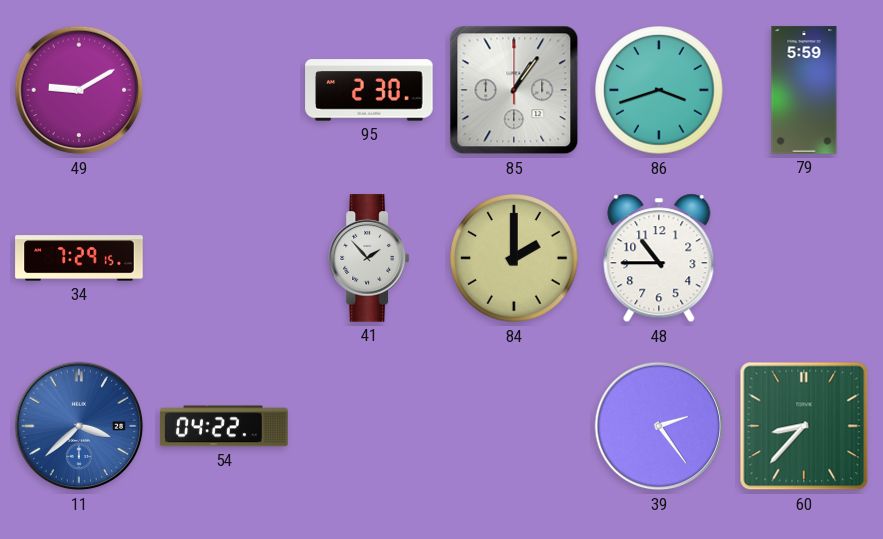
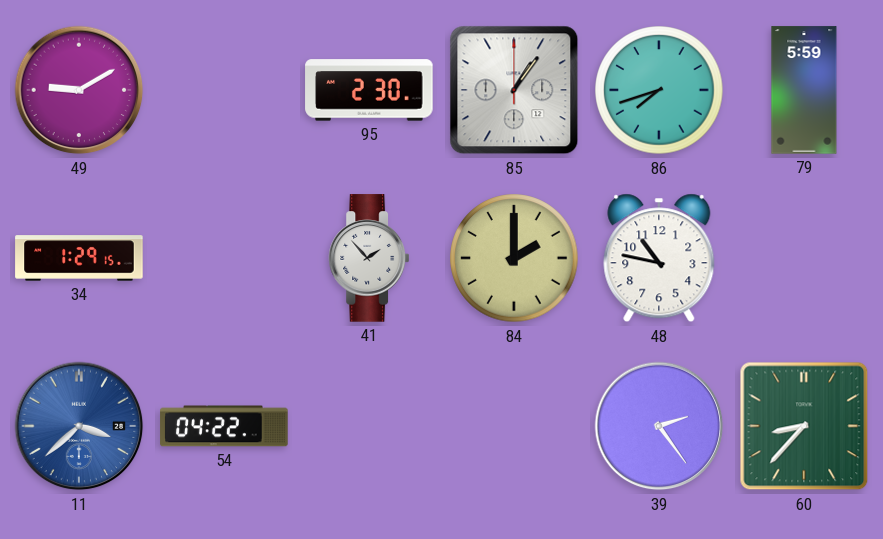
86: 3:42 -> 7:42
34: 7:29 -> 1:29
48: 10:45 -> 10:47
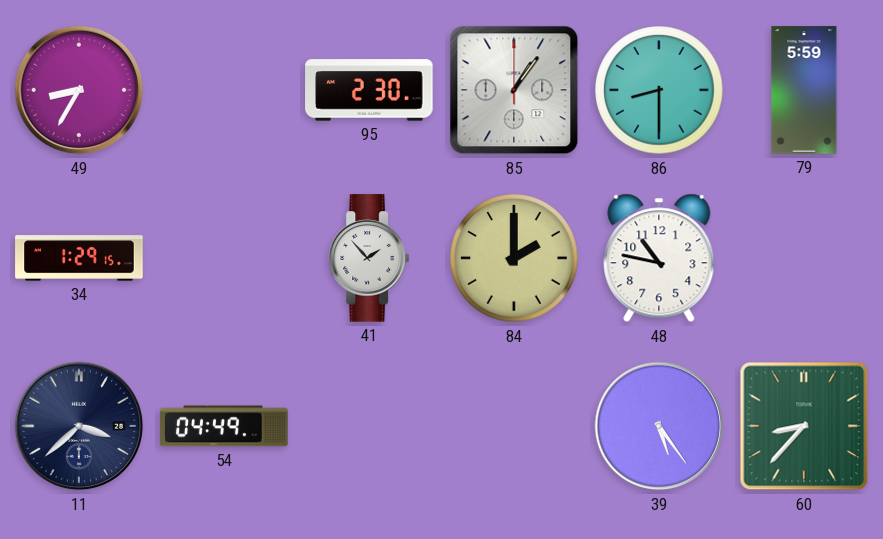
49: 9:10 -> 8:35
86: 7:42 -> 8:30
11 dial: blue -> navy
54: 04:22 -> 04:49
39: 2:24 -> 5:24
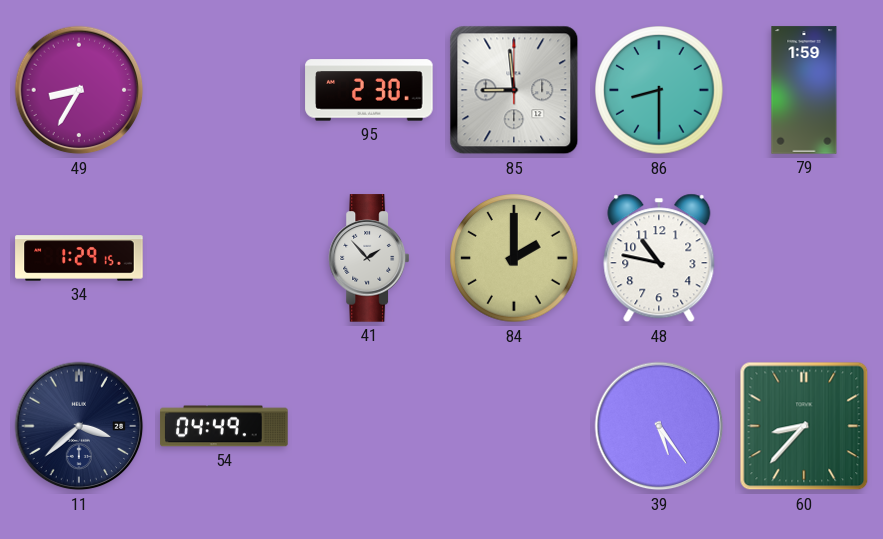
85: 1:06 -> 8:59
79: 5:59 -> 1:59
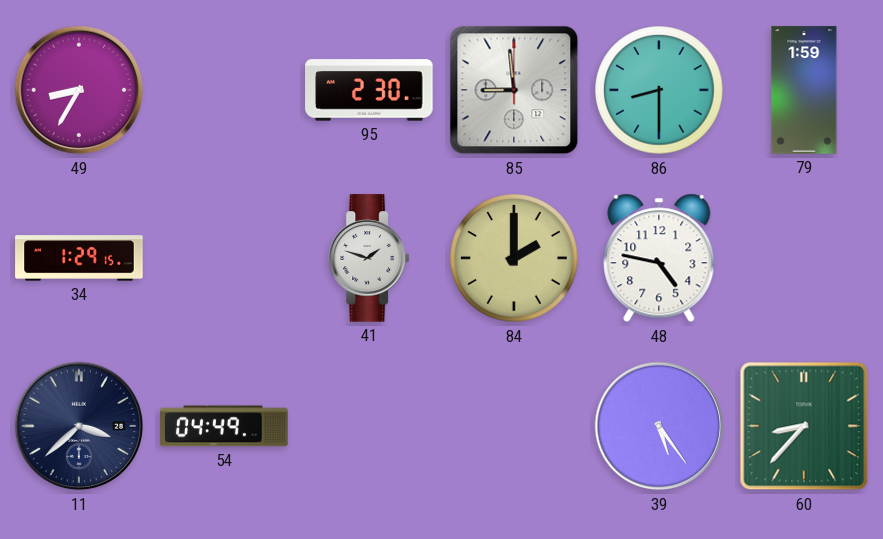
41: 1:53 -> 1:48
48: 10:47 -> 4:47
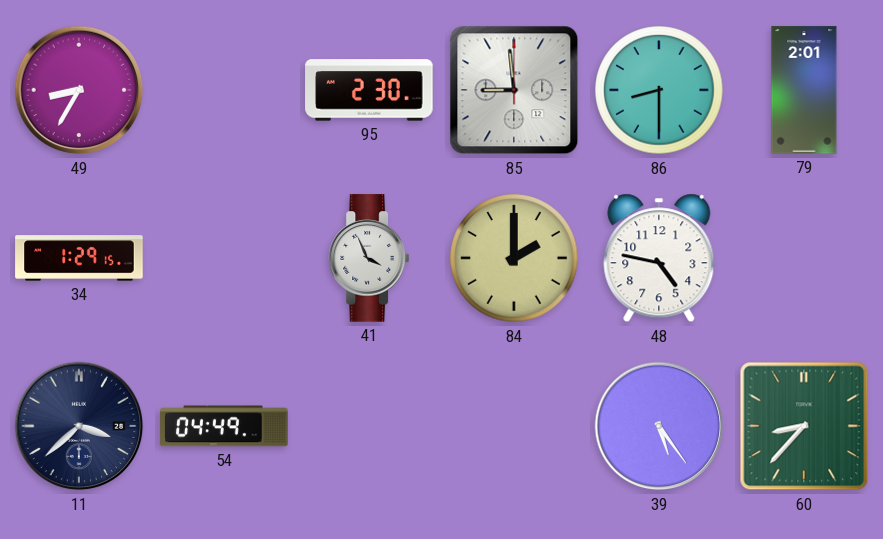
79: 1:59 -> 2:01
41: 1:48 -> 3:56
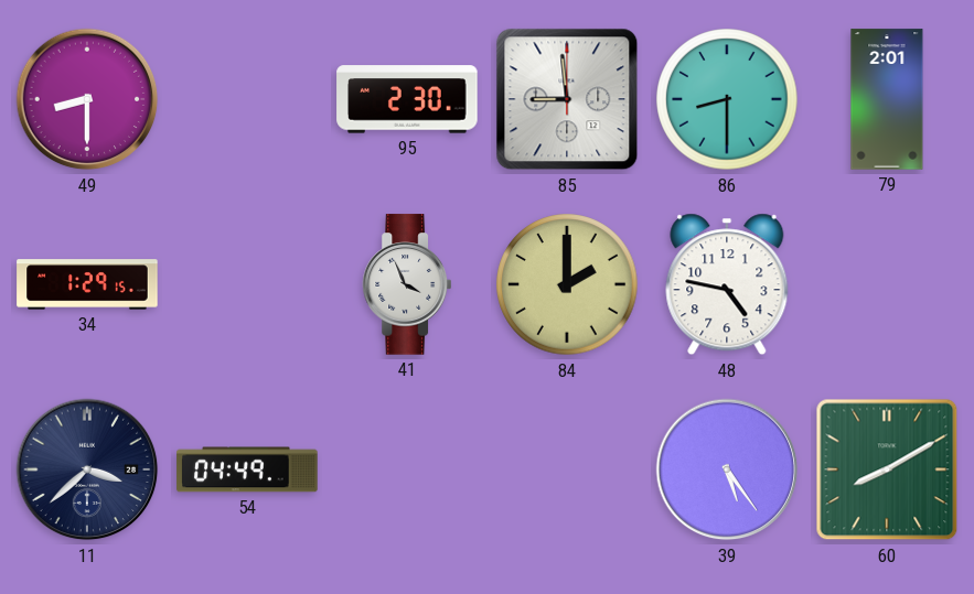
49: 8:35 -> 8:30
60: 8:37 -> 8:10
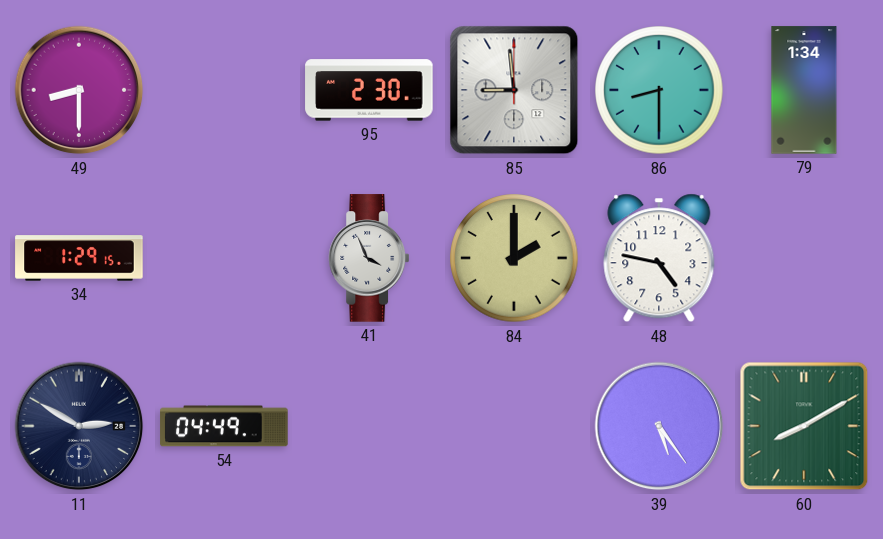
79: 2:01 -> 1:34
11: 3:38 -> 2:50
